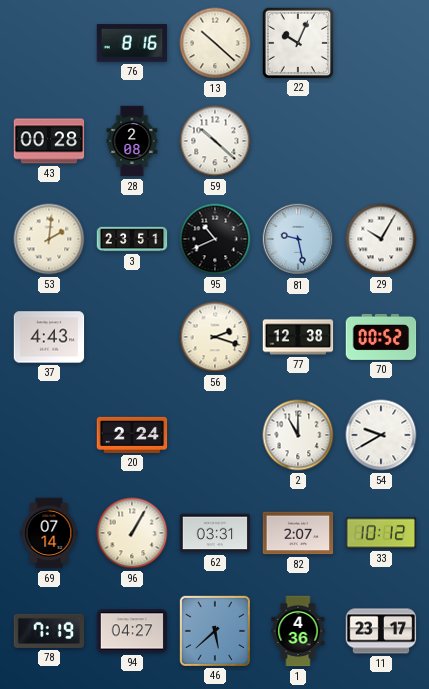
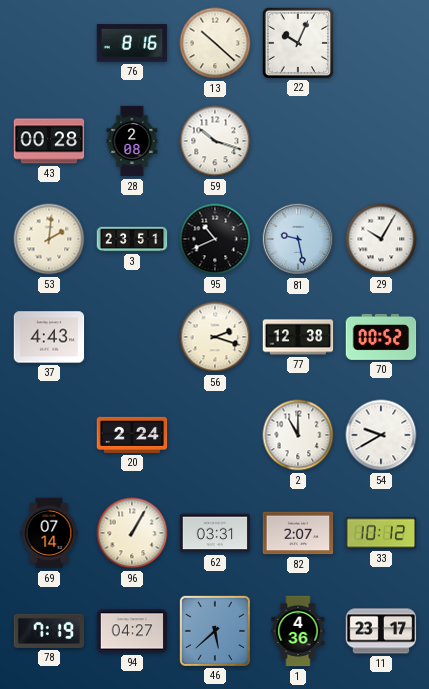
59: 10:22 -> 10:18
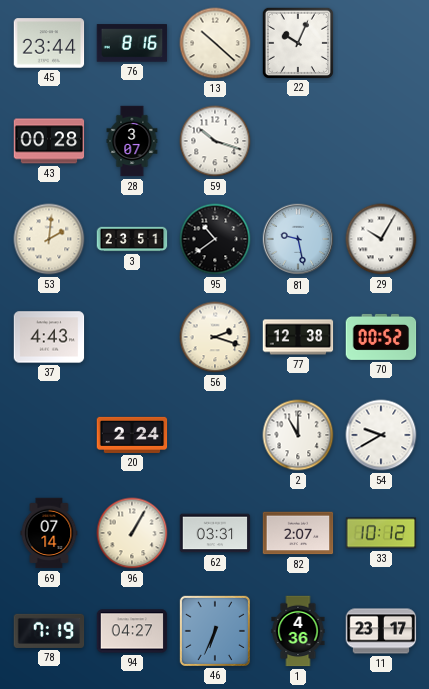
45: none -> 23:44
28: 2:08 -> 3:07
95: 10:41 -> 10:39
46: 5:38 -> 6:34
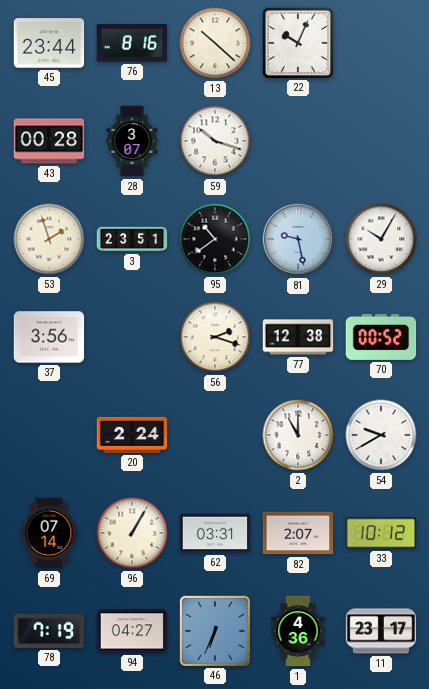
53: 2:01 -> 1:57
37: 4:43 -> 3:56
